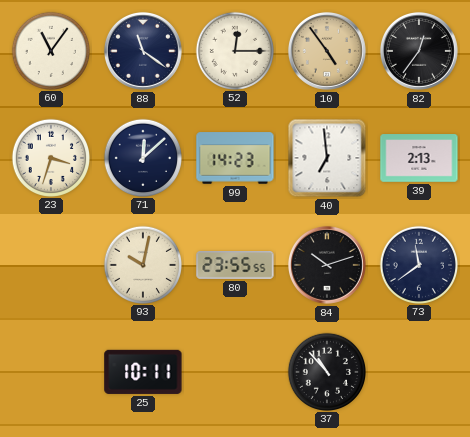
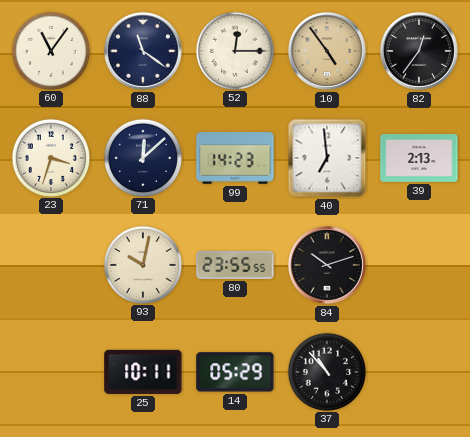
73: 11:39 -> none
14: none -> 05:29
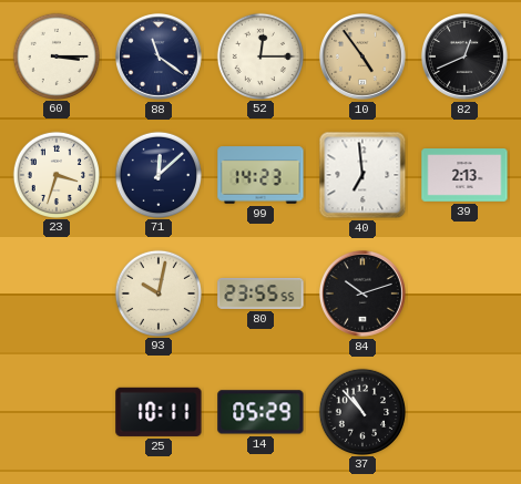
60: 11:06 -> 3:15
82: 12:36 -> 12:41
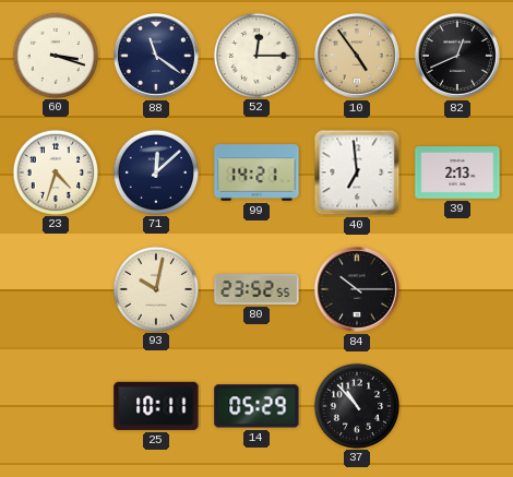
60: 3:15 -> 3:18
23: 3:33 -> 4:33
99: 14:23 -> 14:21
80: 23:55 -> 23:52
84: 10:12 -> 10:15
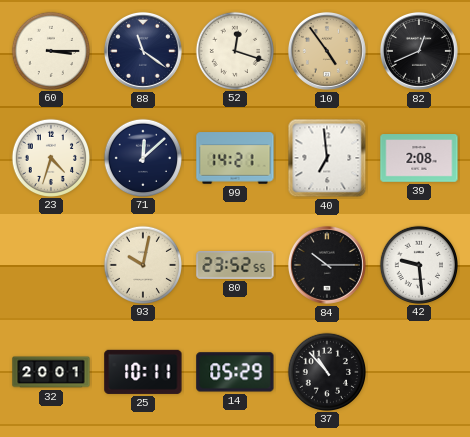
60: 3:18 -> 3:15
52: 12:15 -> 12:18
39: 2:13 -> 2:08
42: none -> 9:29
32: none -> 20:01
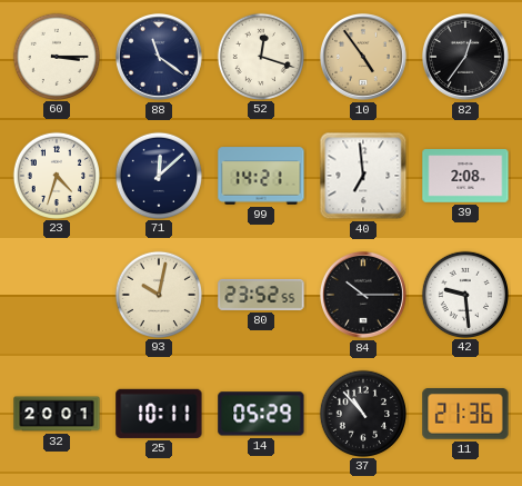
82: 12:41 -> 12:36
11: none -> 21:36
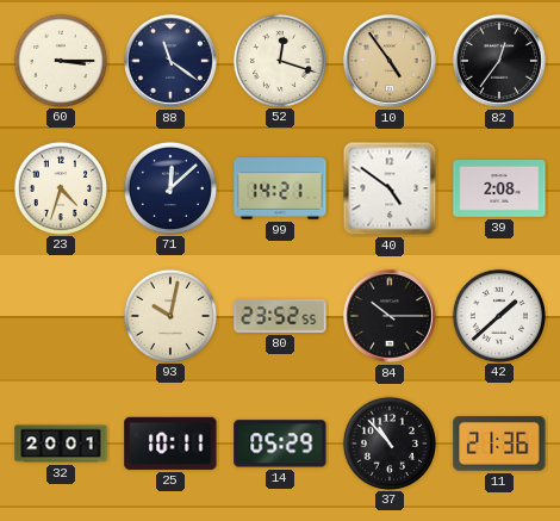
40: 6:59 -> 4:51
42: 9:29 -> 1:38
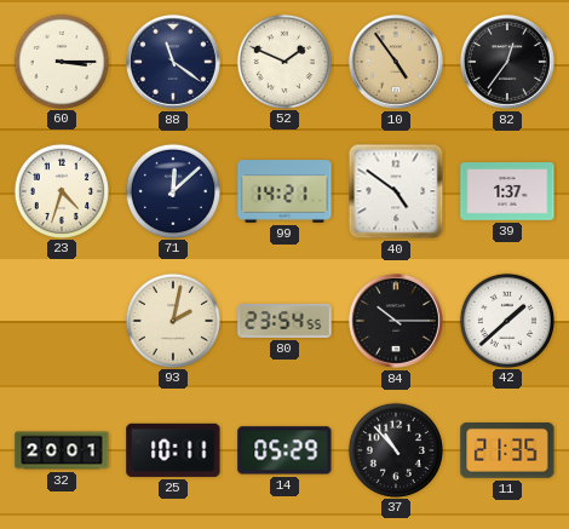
52: 12:18 -> 1:49
39: 2:08 -> 1:37
93: 10:02 -> 2:02
80: 23:52 -> 23:54
11: 21:36 -> 21:35
